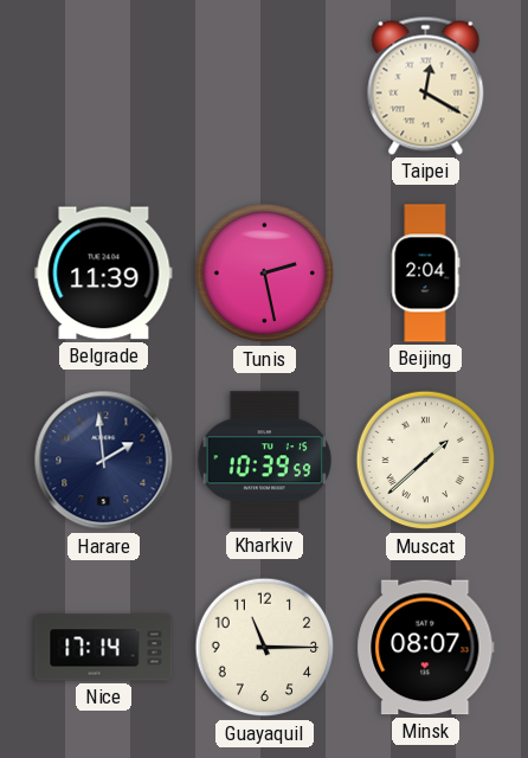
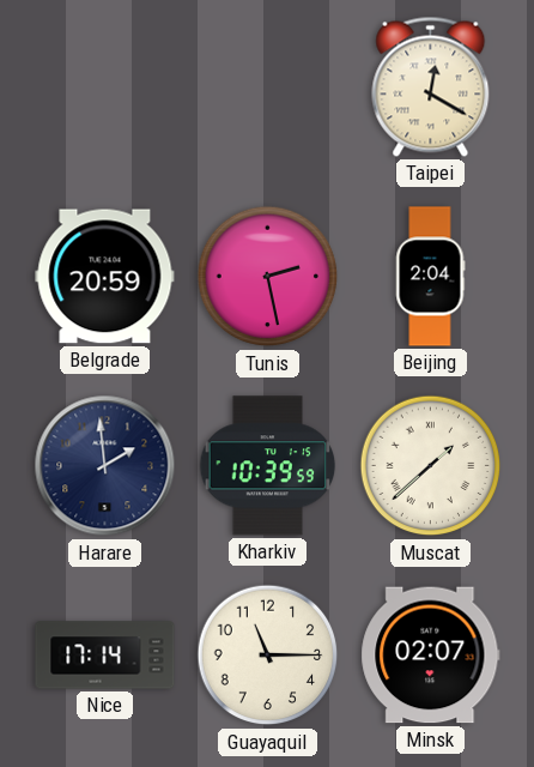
Belgrade: 11:39 -> 20:59
Minsk: 08:07 -> 02:07
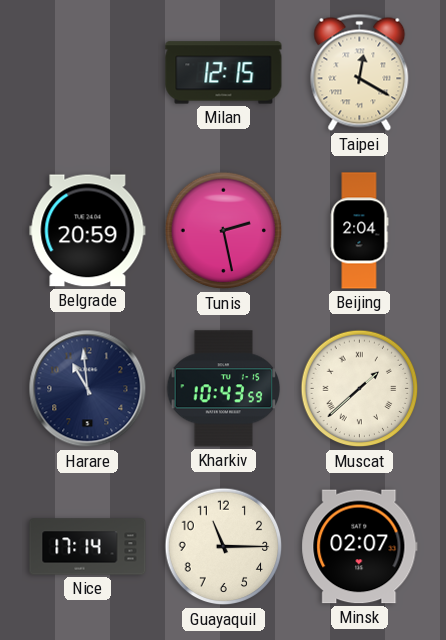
Milan: none -> 12:15
Harare: 1:59 -> 10:59
Kharkiv: 10:39 -> 10:43
